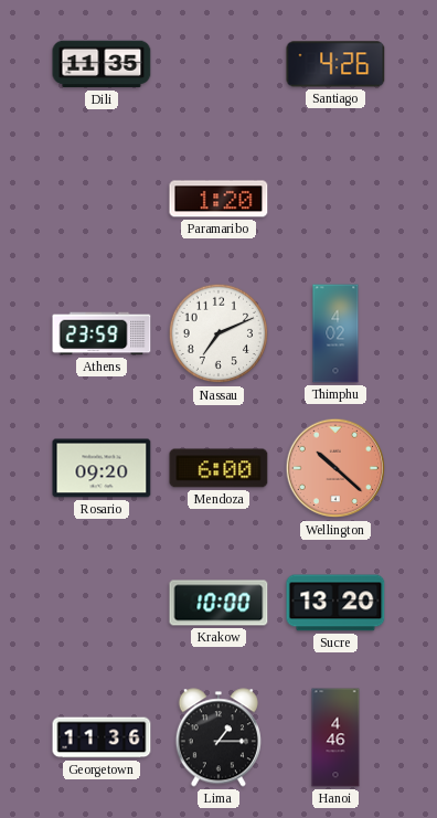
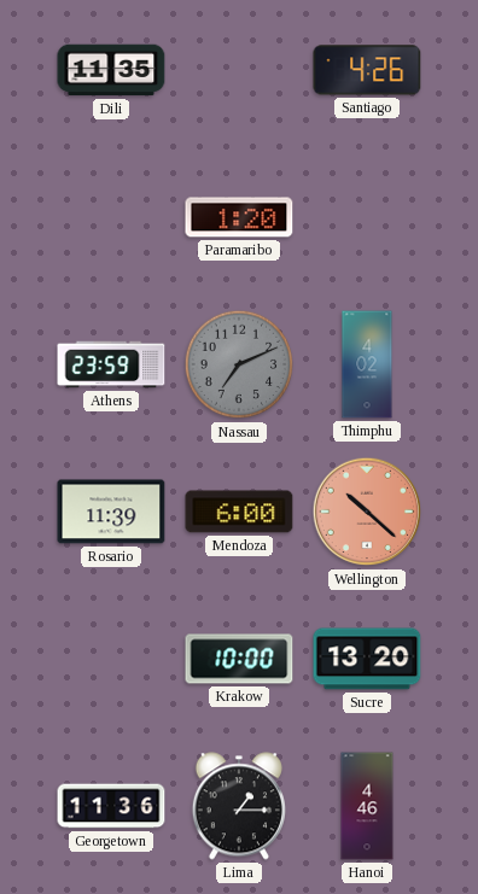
Nassau dial: white -> grey
Rosario: 09:20 -> 11:39
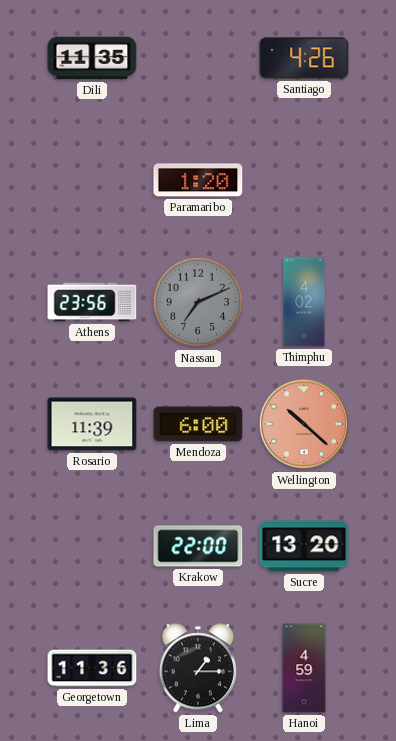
Athens: 23:59 -> 23:56
Krakow: 10:00 -> 22:00
Hanoi: 4:46 -> 4:59
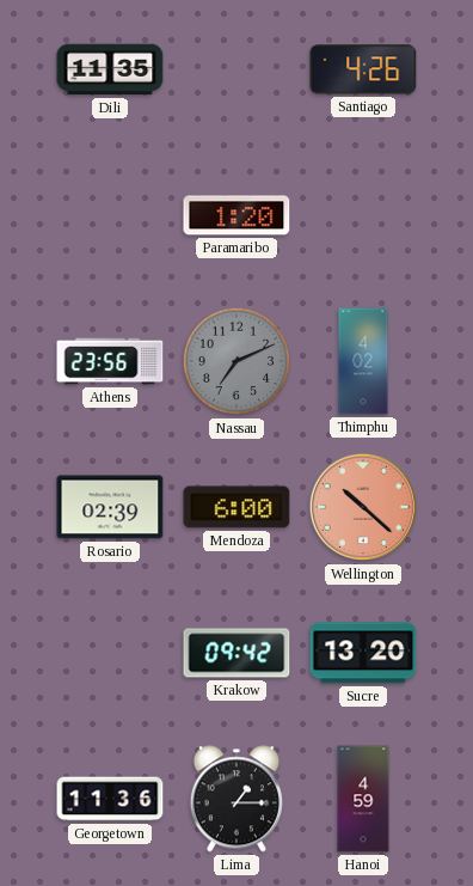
Rosario: 11:39 -> 02:39
Krakow: 22:00 -> 09:42
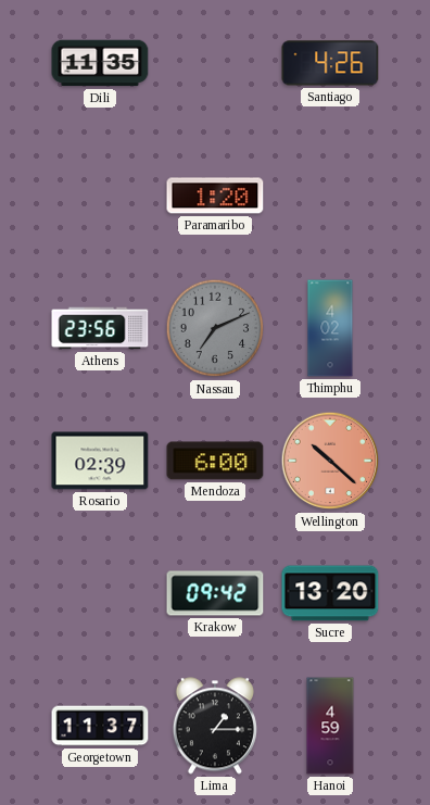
Georgetown: 11:36 -> 11:37
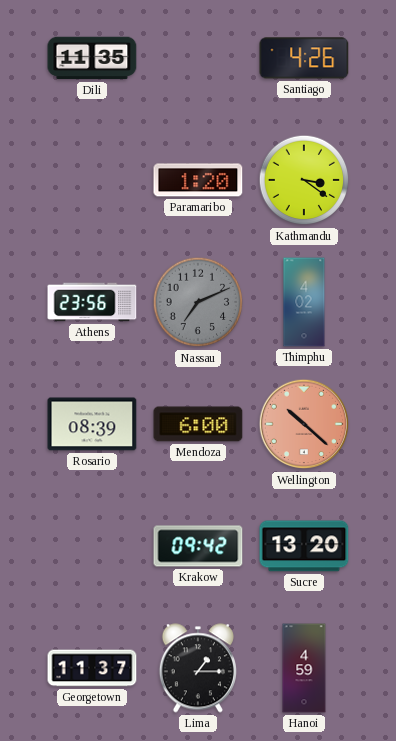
Kathmandu: none -> 3:21
Rosario: 02:39 -> 08:39
